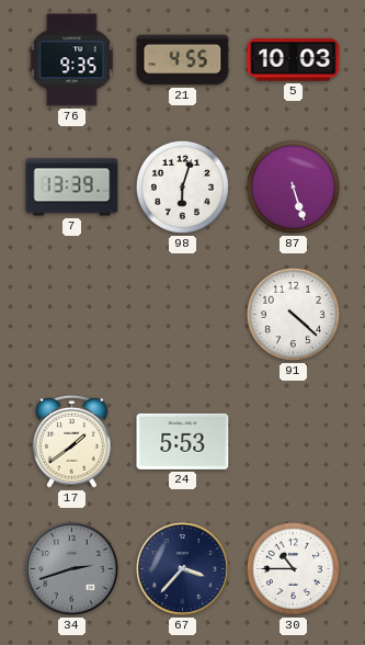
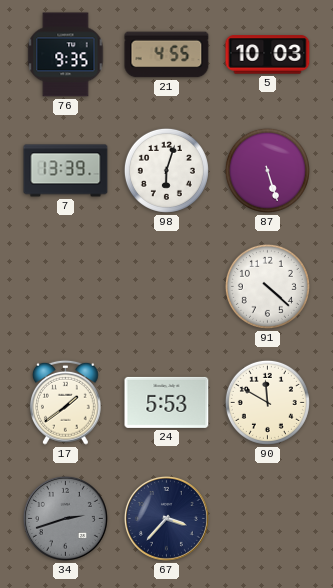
90: none -> 11:50
30: 10:45 -> none
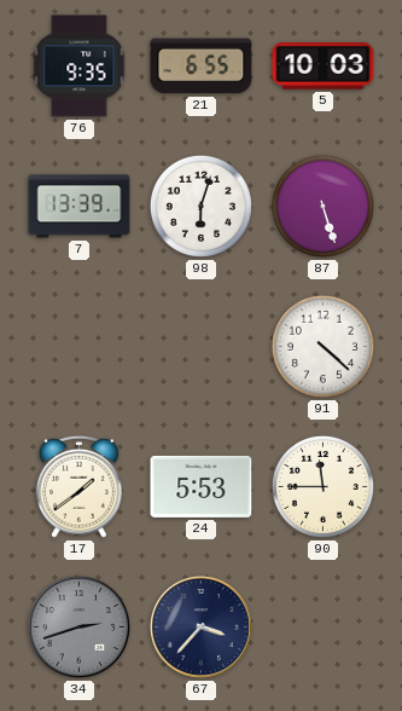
21: 4:55 -> 6:55
90: 11:50 -> 11:45
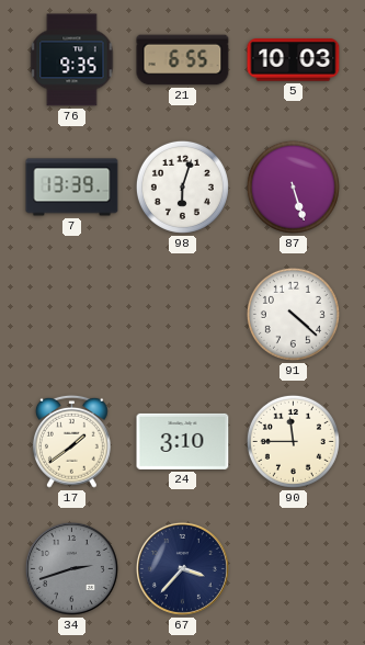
24: 5:53 -> 3:10
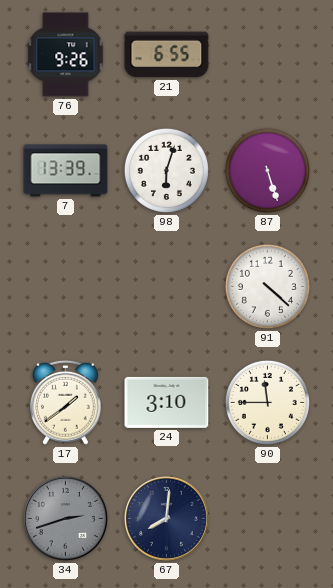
76: 9:35 -> 9:26
5: 10:03 -> none
67: 3:37 -> 8:01
